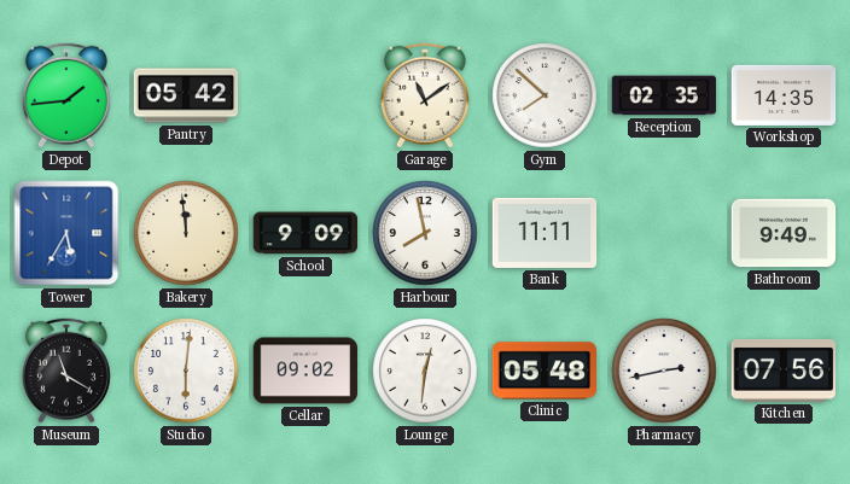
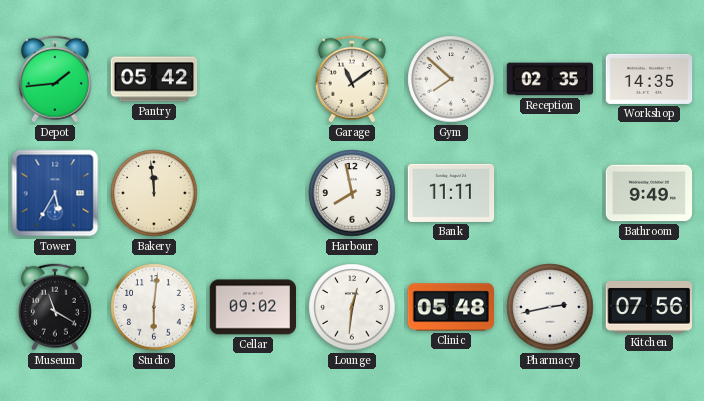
School: 9:09 -> none
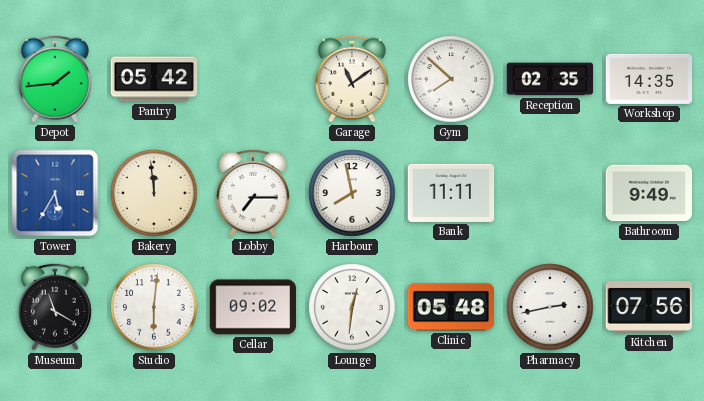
Lobby: none -> 7:15
